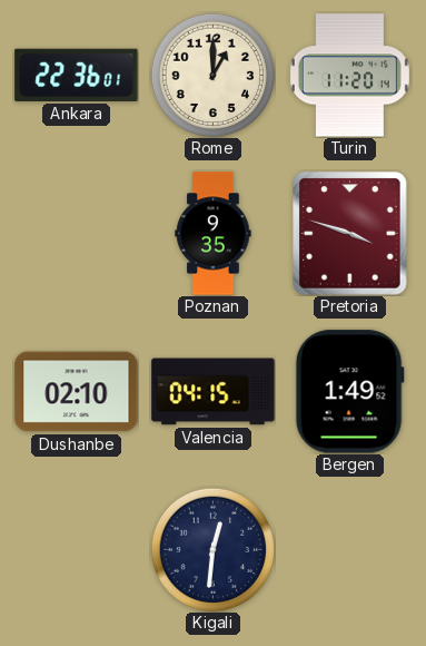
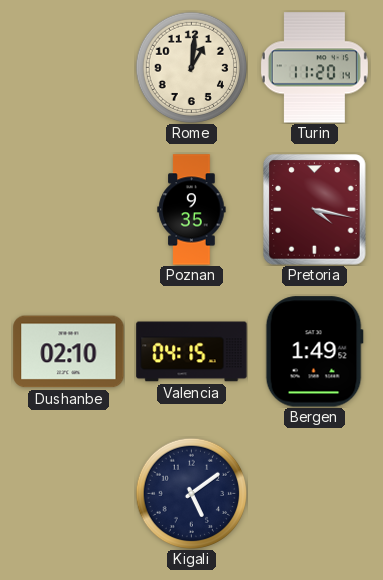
Ankara: 22:36 -> none
Rome: 1:00 -> 1:01
Pretoria: 3:48 -> 4:17
Kigali: 12:31 -> 5:09
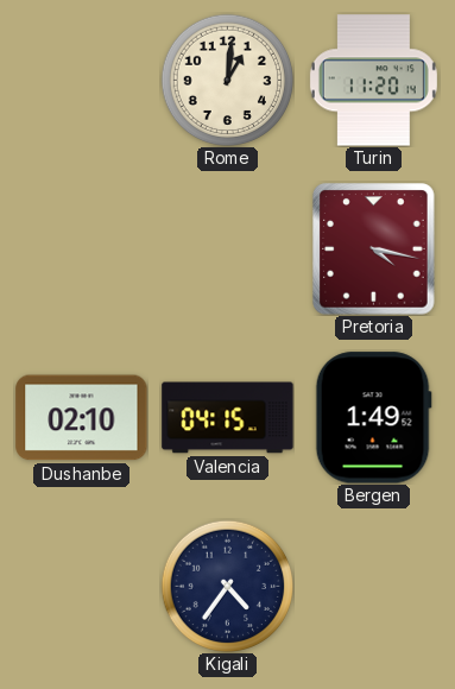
Poznan: 9:35 -> none
Kigali: 5:09 -> 4:36
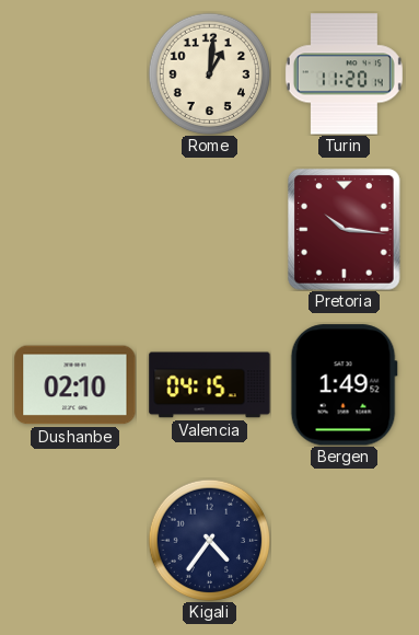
Pretoria: 4:17 -> 10:16
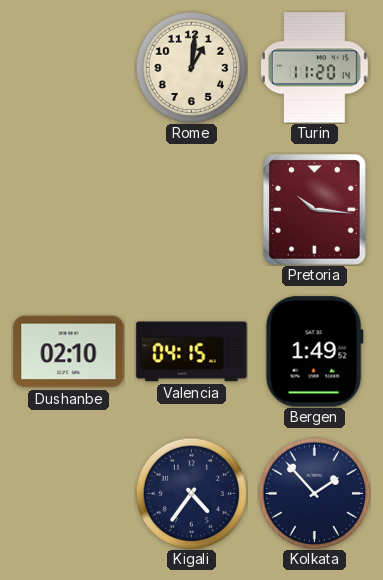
Kolkata: none -> 1:53
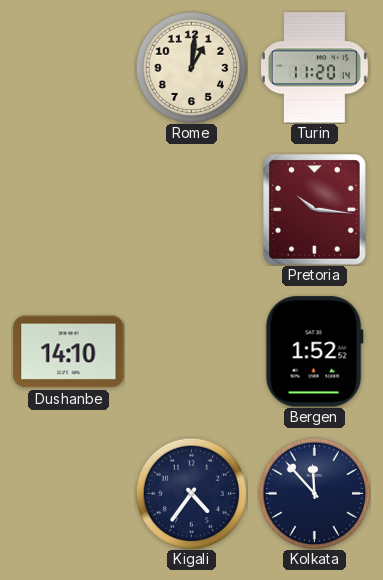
Dushanbe: 02:10 -> 14:10
Valencia: 04:15 -> none
Bergen: 1:49 -> 1:52
Kolkata: 1:53 -> 11:53
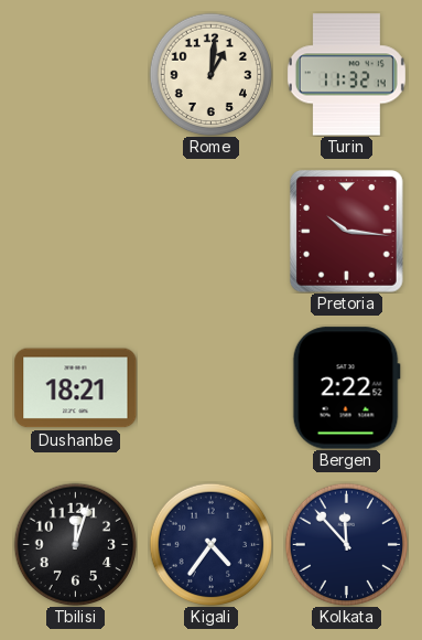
Turin: 11:20 -> 11:32
Dushanbe: 14:10 -> 18:21
Bergen: 1:52 -> 2:22
Tbilisi: none -> 12:03
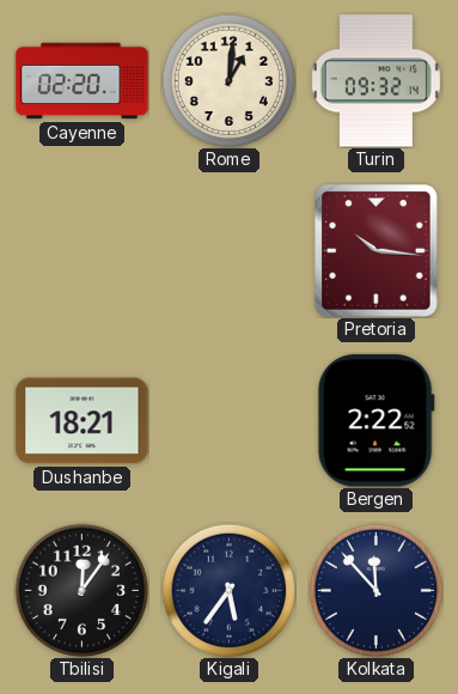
Cayenne: none -> 02:20
Turin: 11:32 -> 09:32
Tbilisi: 12:03 -> 12:06
Kigali: 4:36 -> 5:36
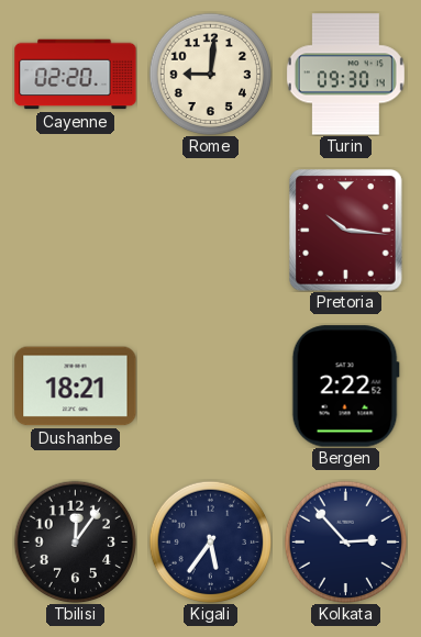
Rome: 1:01 -> 9:01
Turin: 09:32 -> 09:30
Kolkata: 11:53 -> 2:53
